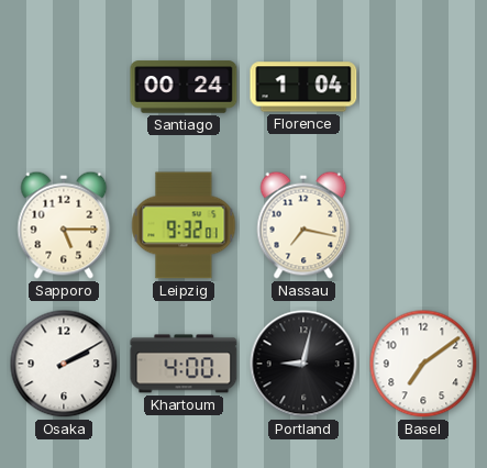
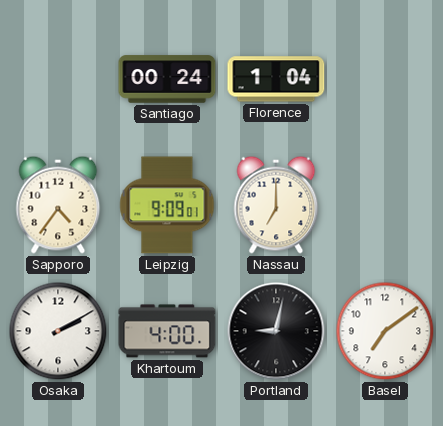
Sapporo: 5:15 -> 4:36
Leipzig: 9:32 -> 9:09
Nassau: 7:17 -> 7:00
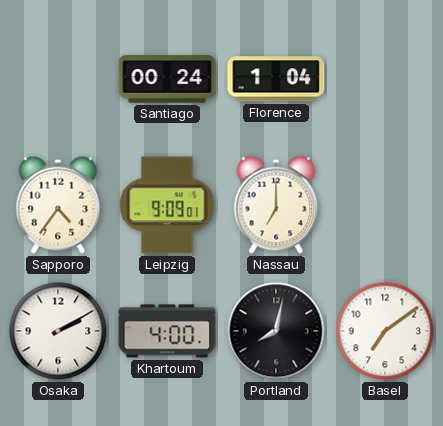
Portland: 9:02 -> 8:02
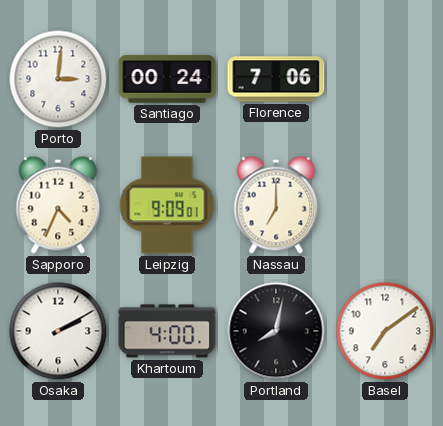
Porto: none -> 3:01
Florence: 1:04 -> 7:06
Sapporo: 4:36 -> 4:34
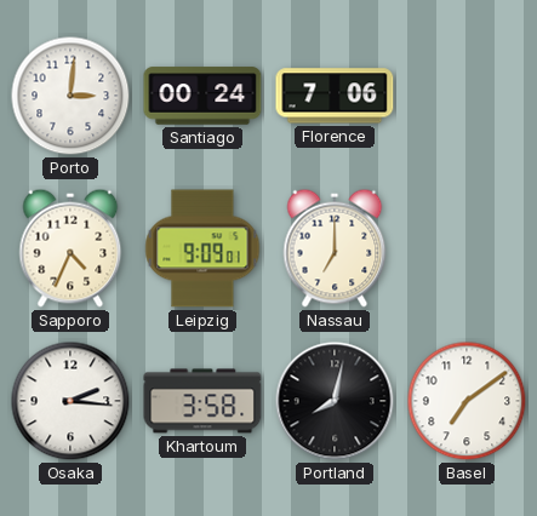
Osaka: 2:10 -> 2:16
Khartoum: 4:00 -> 3:58
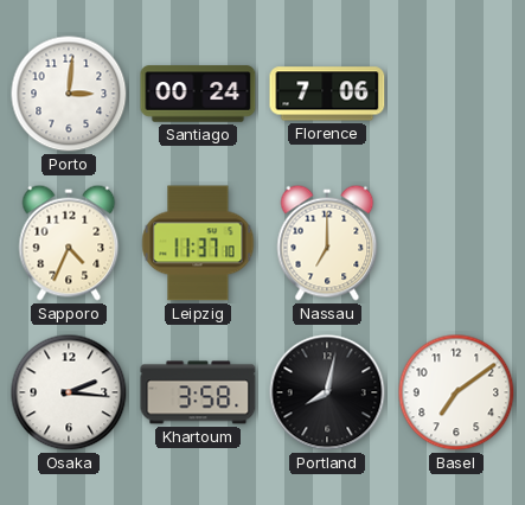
Leipzig: 9:09 -> 11:37
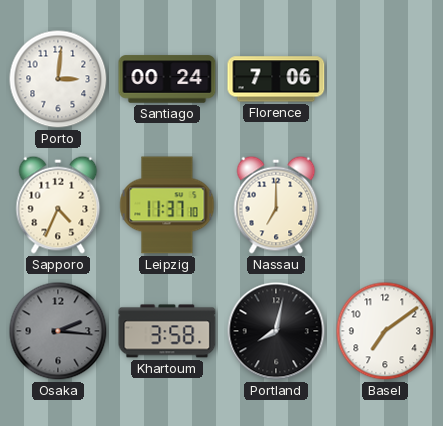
Osaka dial: white -> grey
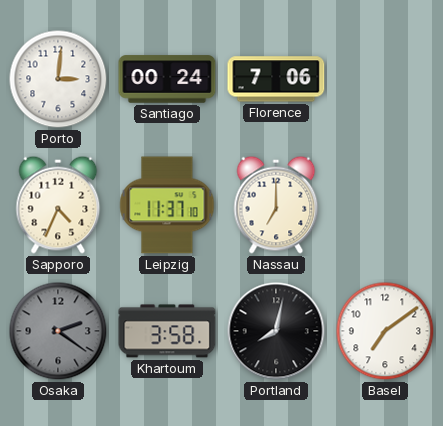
Osaka: 2:16 -> 2:21
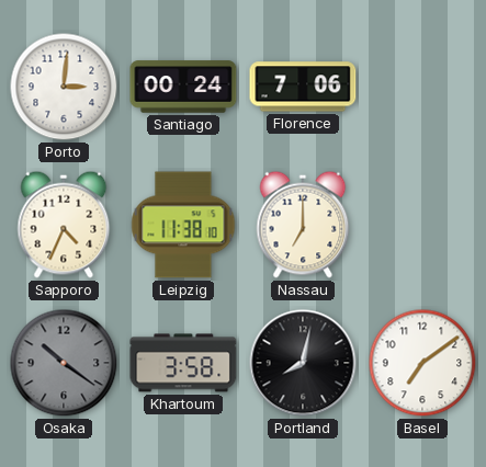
Leipzig: 11:37 -> 11:38
Osaka: 2:21 -> 10:21
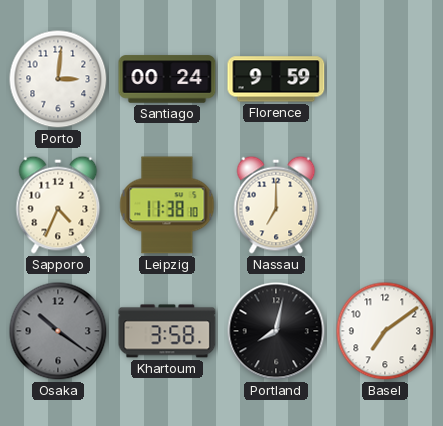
Florence: 7:06 -> 9:59
